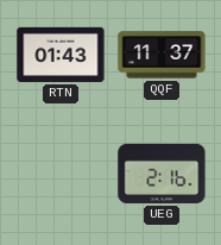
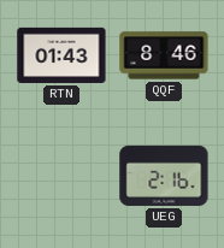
QQF: 11:37 -> 8:46
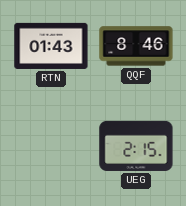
UEG: 2:16 -> 2:15
